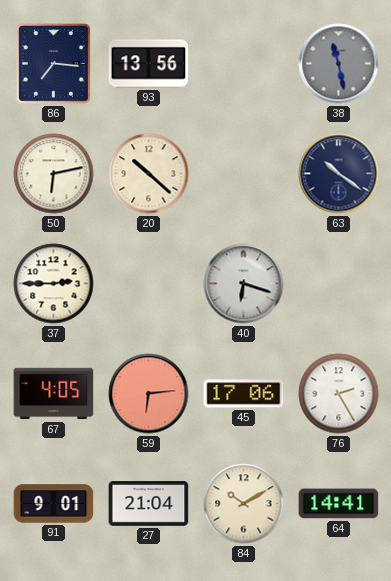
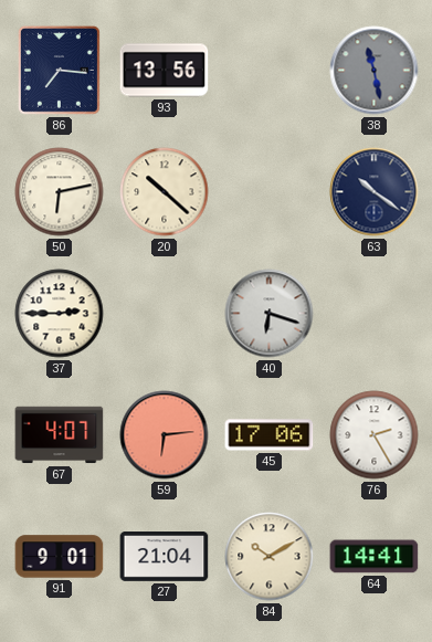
67: 4:05 -> 4:07
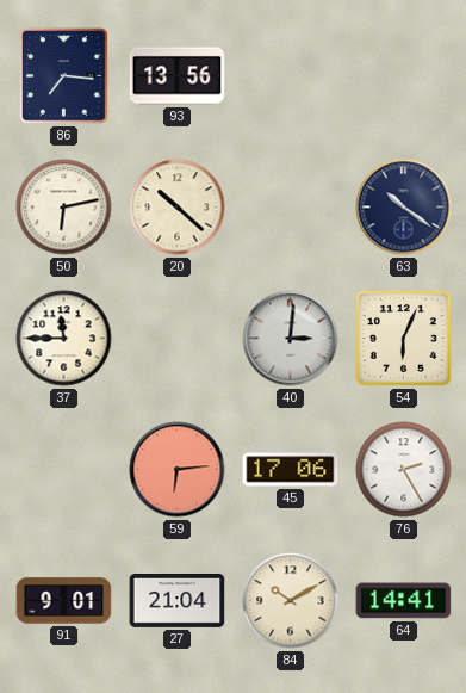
38: 11:28 -> none
37: 2:45 -> 11:45
40: 6:18 -> 3:01
54: none -> 6:04
67: 4:07 -> none
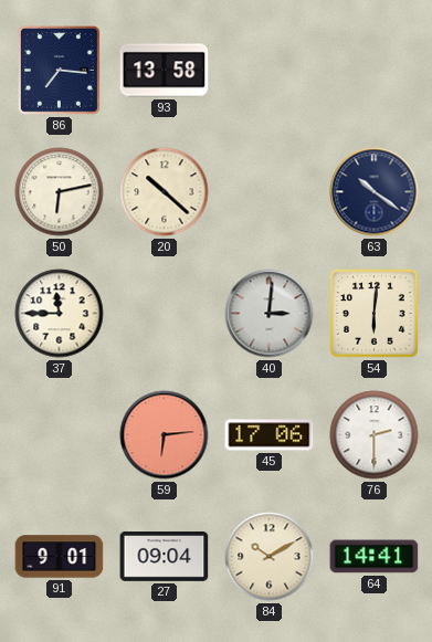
93: 13:56 -> 13:58
54: 6:04 -> 6:01
76: 2:25 -> 2:30
27: 21:04 -> 09:04
